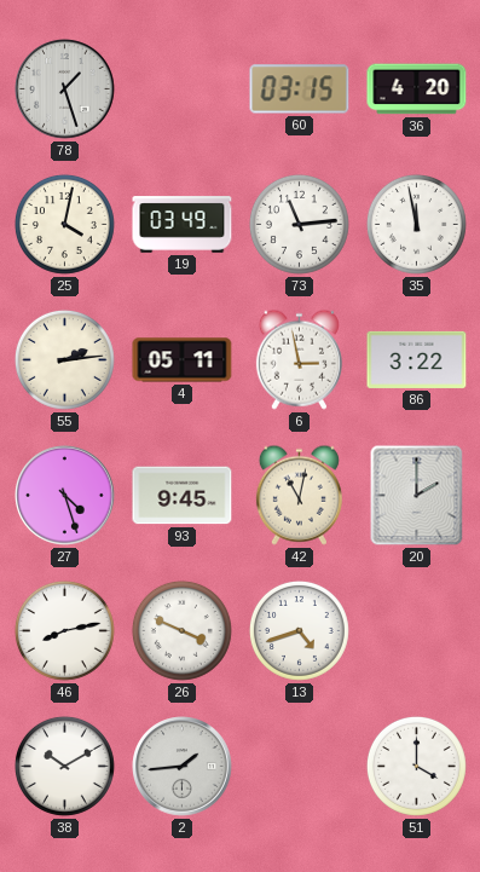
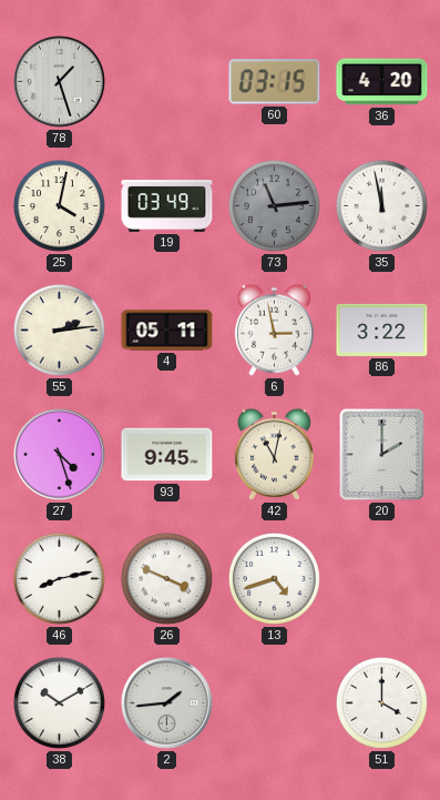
73 dial: white -> grey
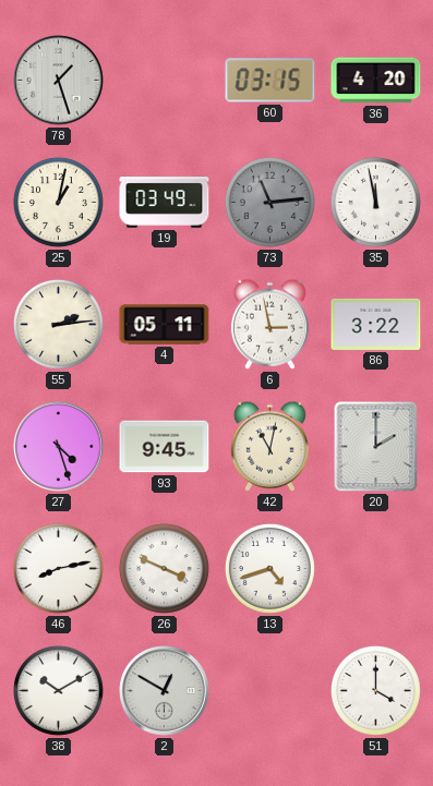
25: 4:02 -> 1:02
2: 1:44 -> 12:50
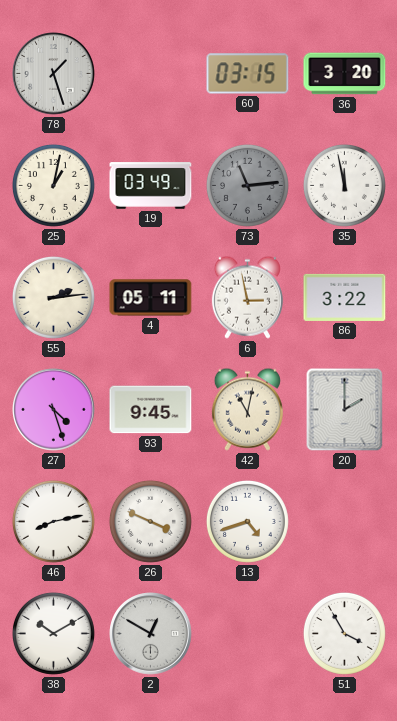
36: 4:20 -> 3:20
51: 4:00 -> 3:55
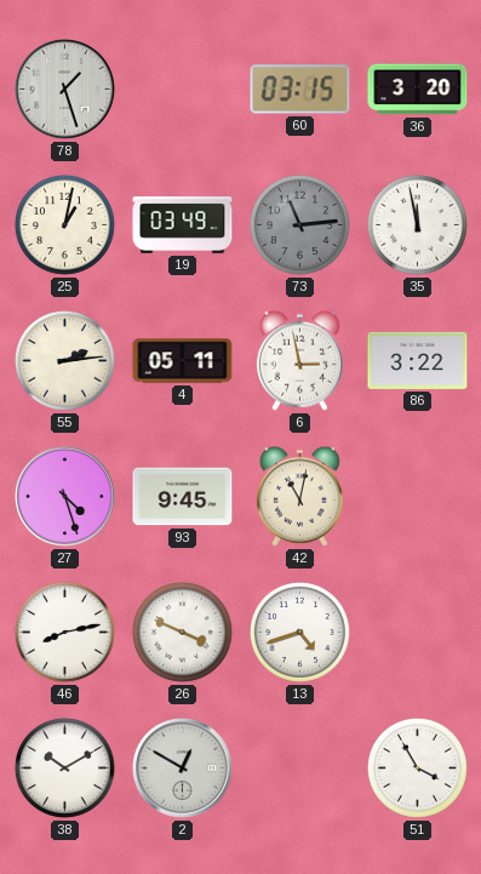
20: 2:00 -> none
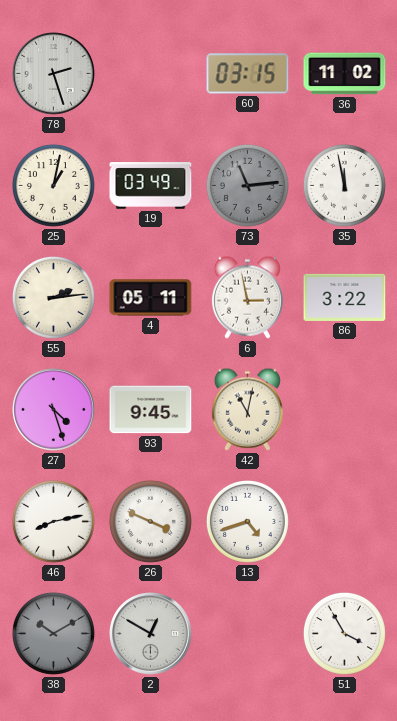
78: 1:27 -> 2:27
36: 3:20 -> 11:02
38 dial: white -> grey
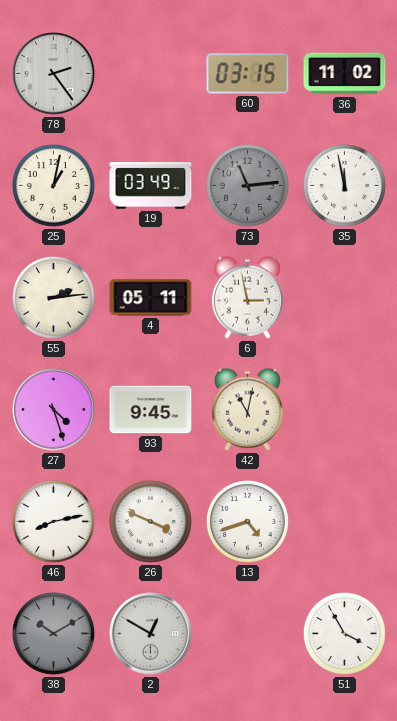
78: 2:27 -> 2:24
86: 3:22 -> none
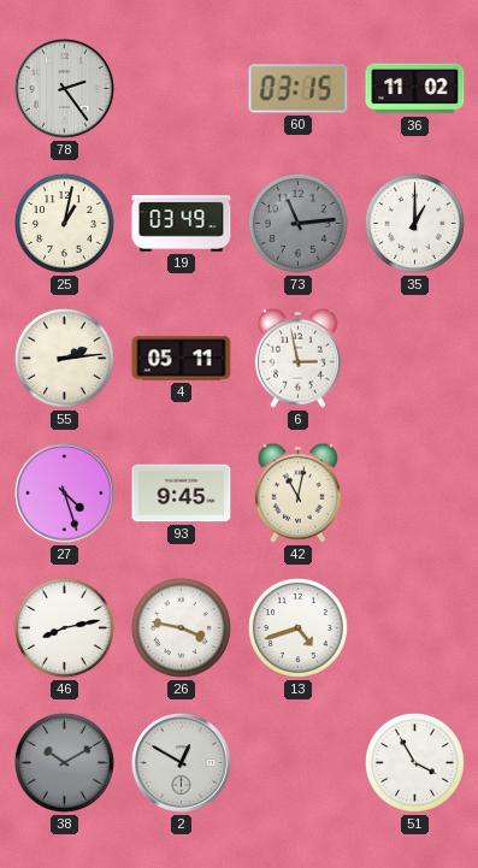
35: 11:58 -> 1:00
26: 3:49 -> 3:47
